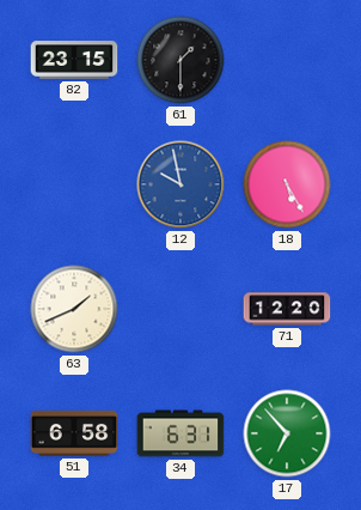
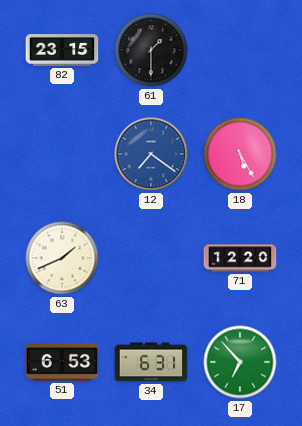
12: 9:58 -> 7:21
51: 6:58 -> 6:53
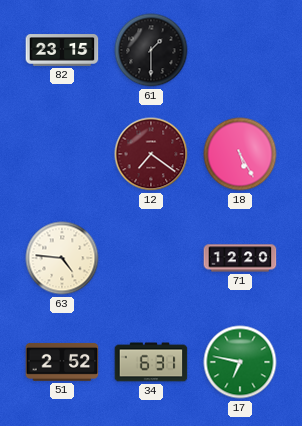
12 dial: blue -> burgundy
63: 1:41 -> 4:46
51: 6:53 -> 2:52
17: 6:53 -> 6:47
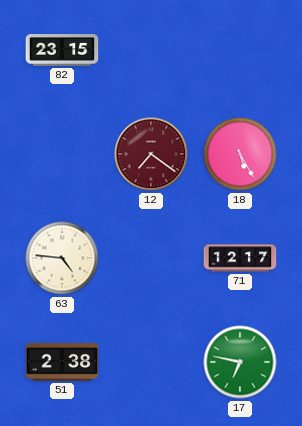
61: 1:30 -> none
71: 12:20 -> 12:17
51: 2:52 -> 2:38
34: 6:31 -> none
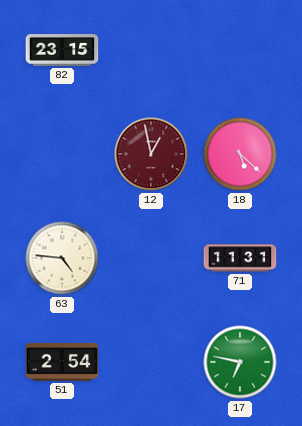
12: 7:21 -> 12:58
18: 5:25 -> 5:22
71: 12:17 -> 11:31
51: 2:38 -> 2:54
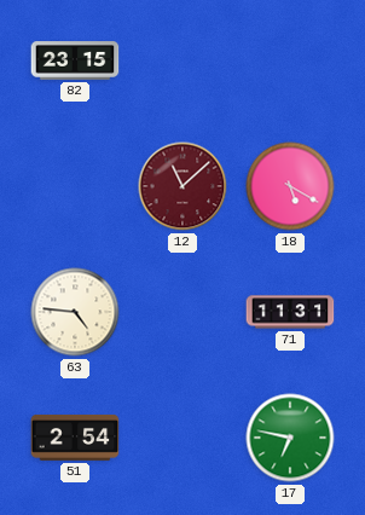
12: 12:58 -> 11:08
18: 5:22 -> 5:20
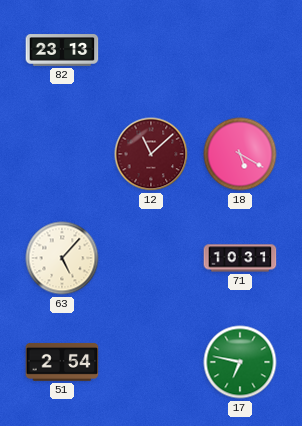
82: 23:15 -> 23:13
63: 4:46 -> 5:07
71: 11:31 -> 10:31
